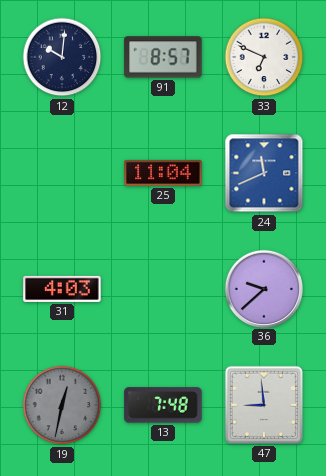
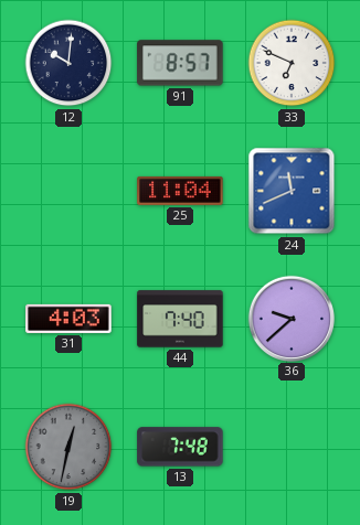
44: none -> 7:40
47: 8:59 -> none
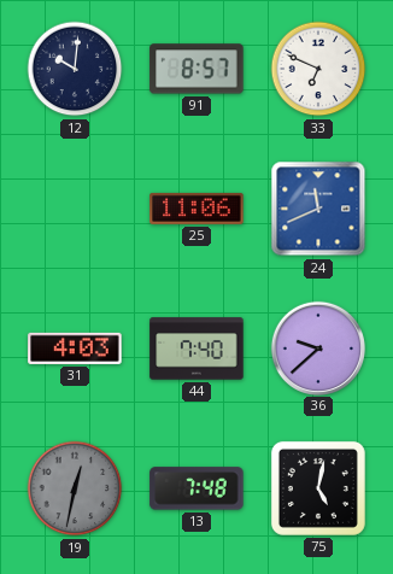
25: 11:04 -> 11:06
75: none -> 5:02
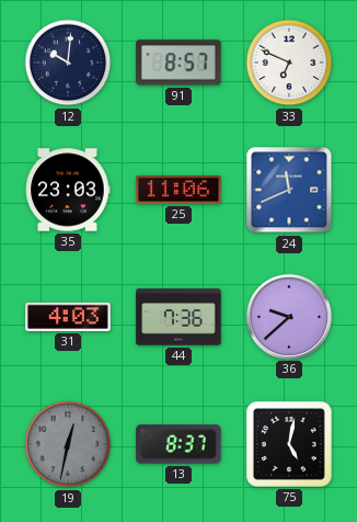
35: none -> 23:03
44: 7:40 -> 7:36
13: 7:48 -> 8:37
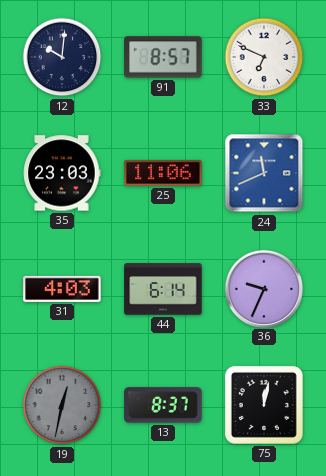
44: 7:36 -> 6:14
36: 9:38 -> 9:34
75: 5:02 -> 12:02
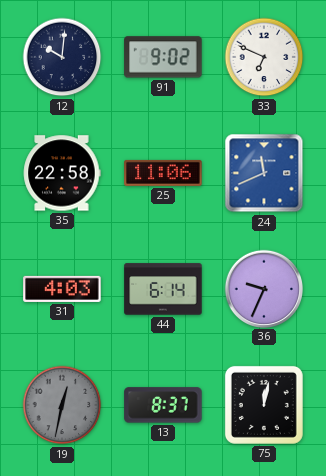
91: 8:57 -> 9:02
35: 23:03 -> 22:58
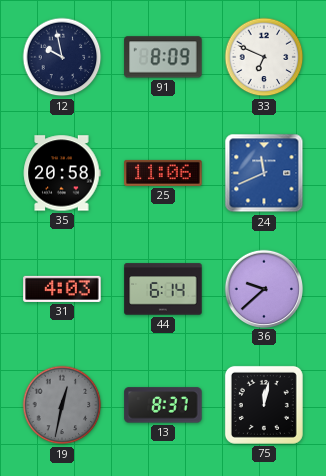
12: 10:01 -> 9:58
91: 9:02 -> 8:09
35: 22:58 -> 20:58
36: 9:34 -> 9:38
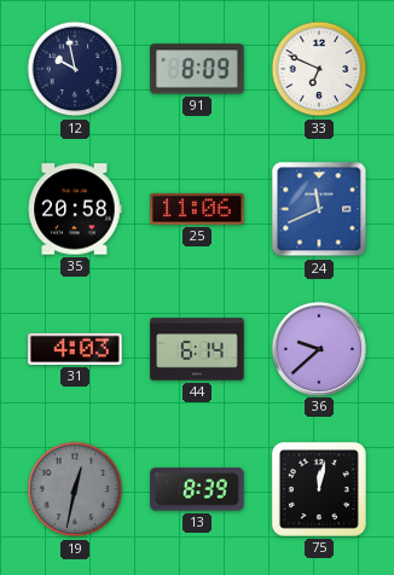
13: 8:37 -> 8:39
